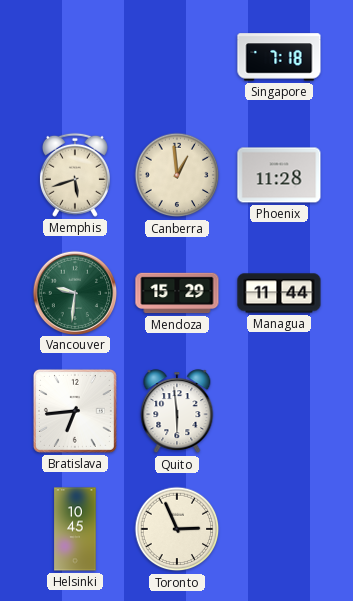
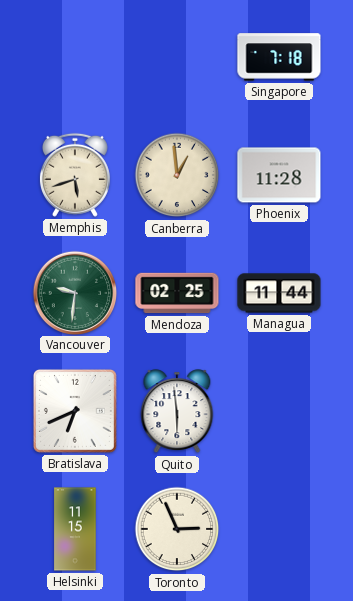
Mendoza: 15:29 -> 02:25
Bratislava: 6:44 -> 6:41
Helsinki: 10:45 -> 11:15
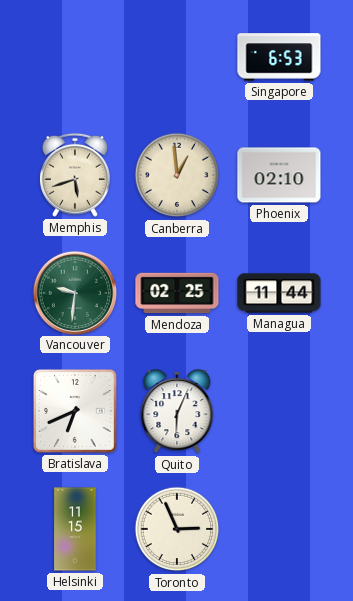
Singapore: 7:18 -> 6:53
Phoenix: 11:28 -> 02:10
Quito: 5:59 -> 6:04
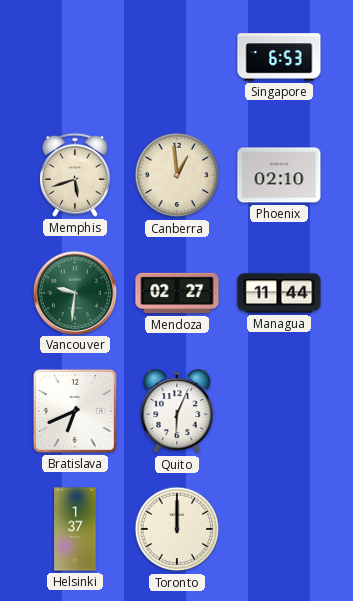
Mendoza: 02:25 -> 02:27
Helsinki: 11:15 -> 1:37
Toronto: 2:56 -> 12:00
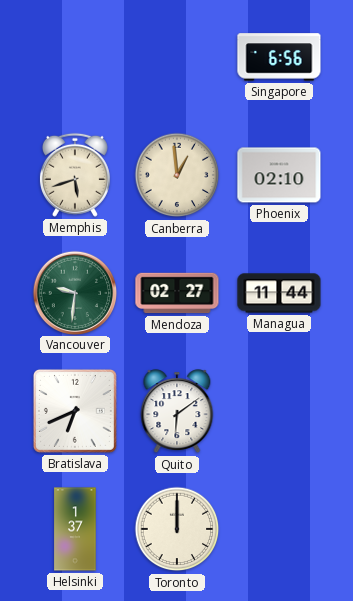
Singapore: 6:53 -> 6:56
Quito: 6:04 -> 6:09
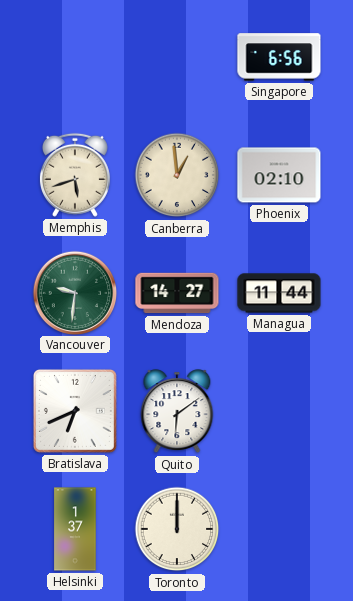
Mendoza: 02:27 -> 14:27
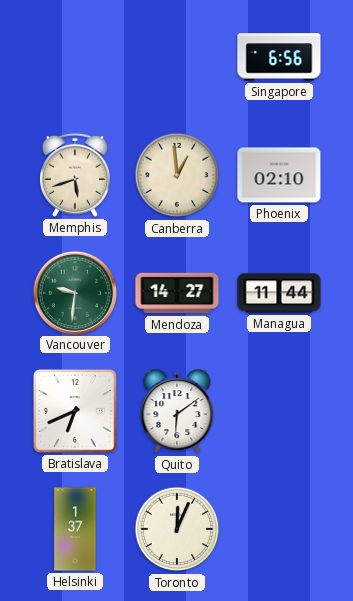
Toronto: 12:00 -> 12:04
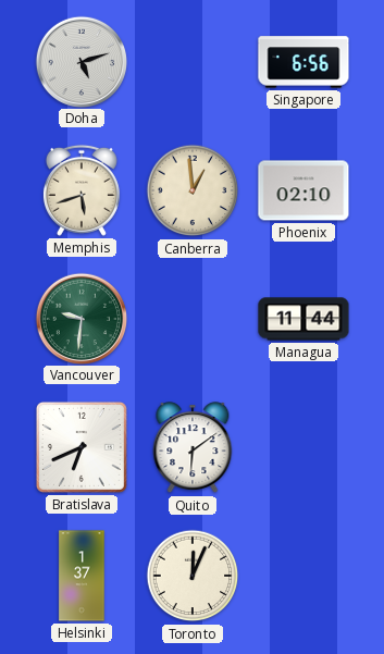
Doha: none -> 5:12
Mendoza: 14:27 -> none
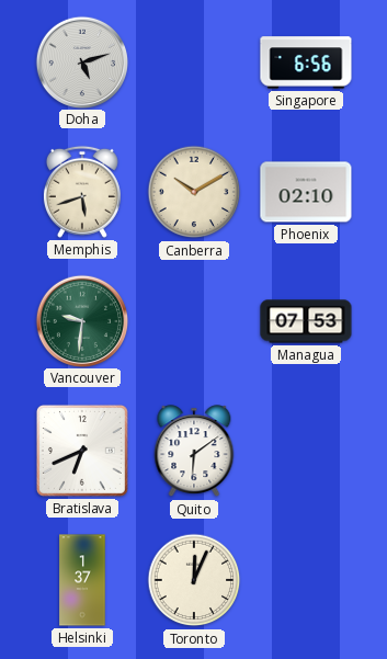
Canberra: 12:59 -> 10:10
Managua: 11:44 -> 07:53
